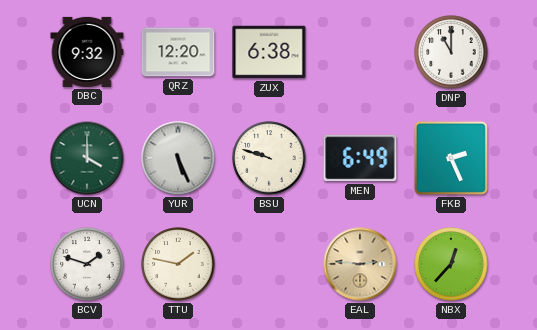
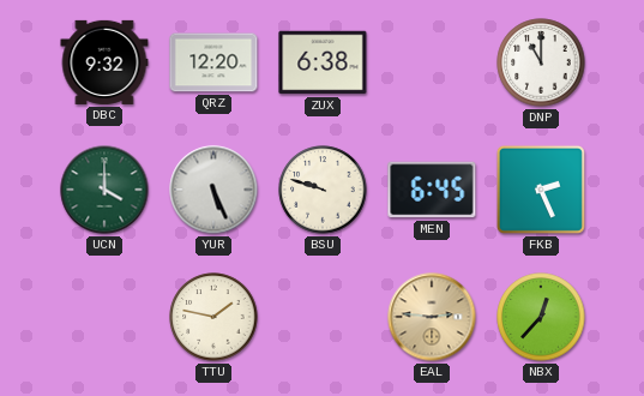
MEN: 6:49 -> 6:45
BCV: 1:48 -> none
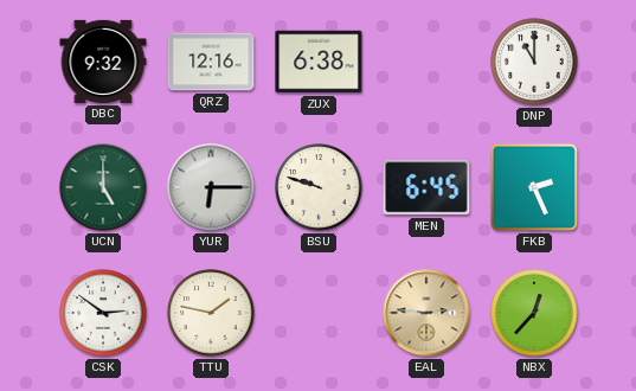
QRZ: 12:20 -> 12:16
UCN: 4:00 -> 5:00
YUR: 5:26 -> 6:15
CSK: none -> 2:51
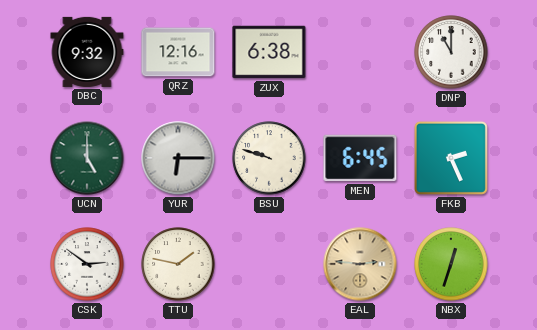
NBX: 12:37 -> 12:33
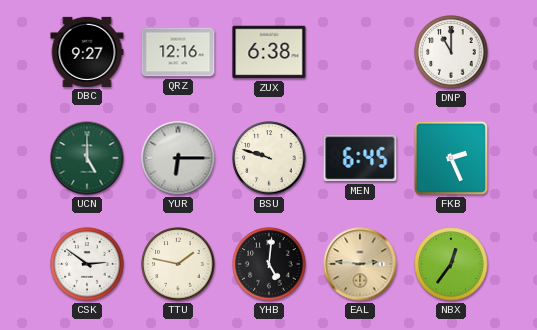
DBC: 9:32 -> 9:27
YHB: none -> 5:01
NBX: 12:33 -> 12:36
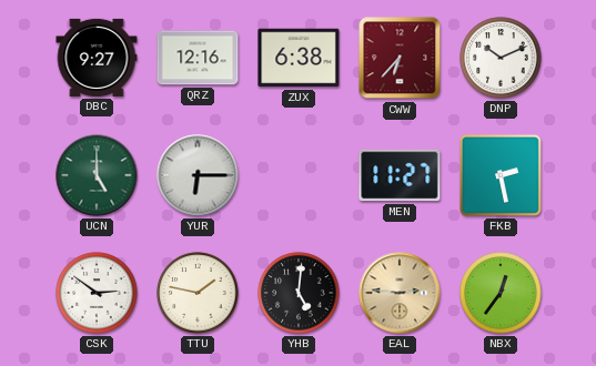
CWW: none -> 6:37
DNP: 11:00 -> 10:11
BSU: 9:48 -> none
MEN: 6:45 -> 11:27
FKB: 2:26 -> 2:28
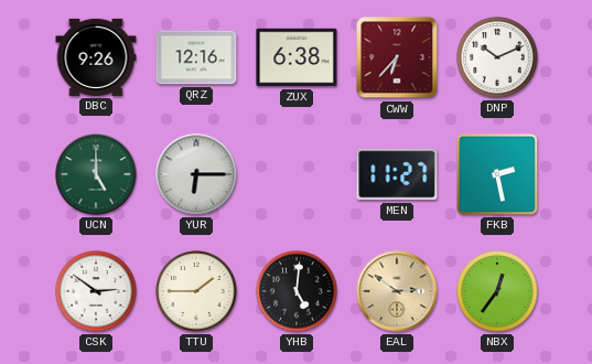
DBC: 9:27 -> 9:26
TTU: 1:47 -> 1:45
EAL: 2:46 -> 2:51
